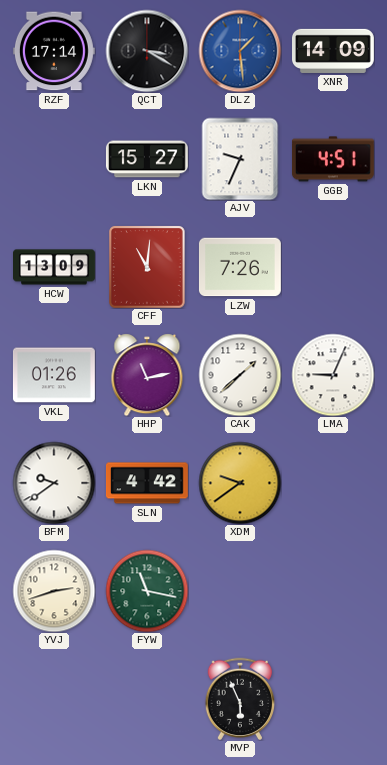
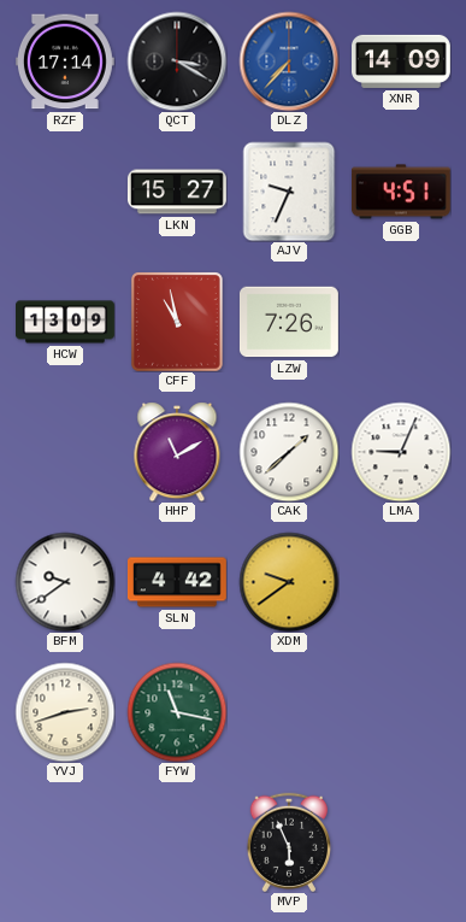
DLZ: 1:29 -> 7:37
CFF: 11:01 -> 10:58
VKL: 01:26 -> none
HHP: 11:13 -> 11:10
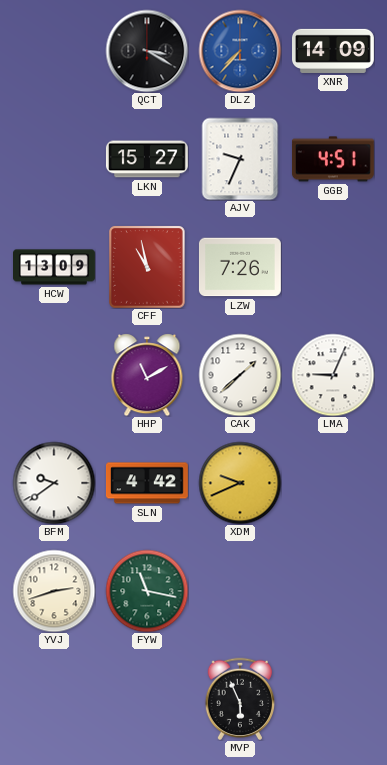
RZF: 17:14 -> none
XDM: 9:39 -> 9:41
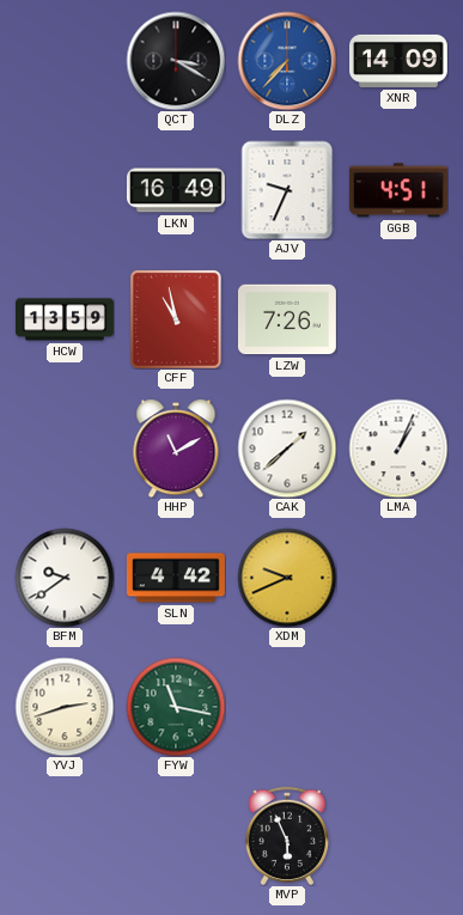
LKN: 15:27 -> 16:49
HCW: 13:09 -> 13:59
LMA: 9:04 -> 1:04
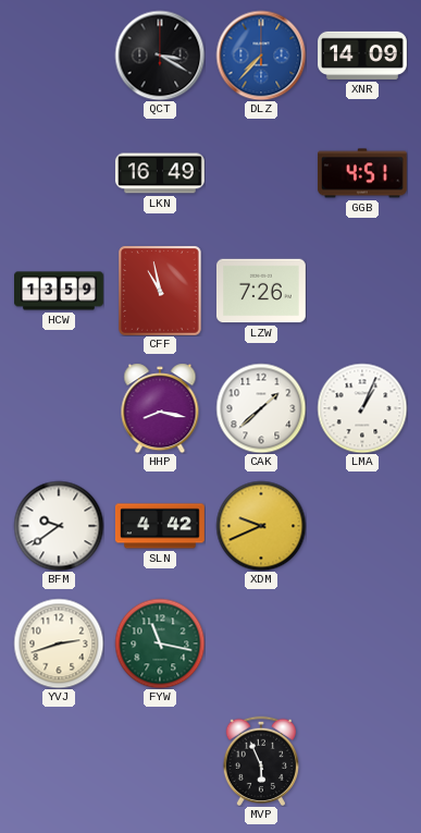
AJV: 9:34 -> none
HHP: 11:10 -> 8:17
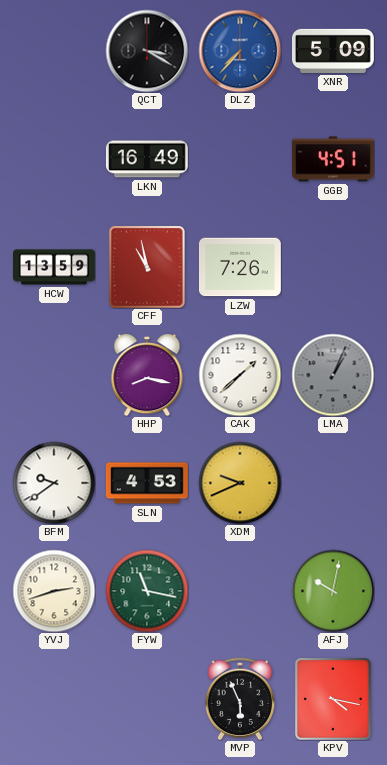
XNR: 14:09 -> 5:09
LMA dial: white -> grey
SLN: 4:42 -> 4:53
AFJ: none -> 10:02
KPV: none -> 4:17
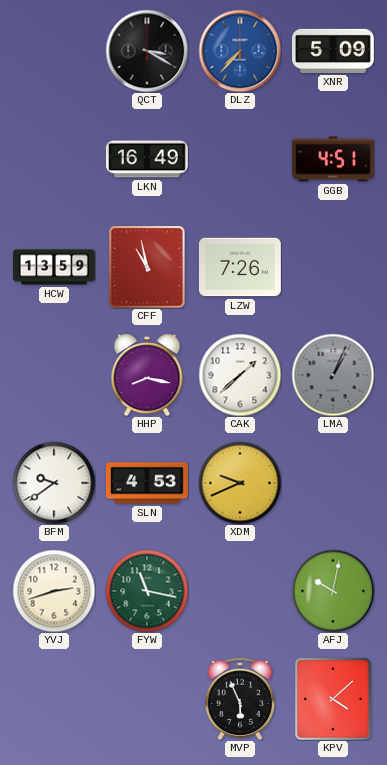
KPV: 4:17 -> 4:08
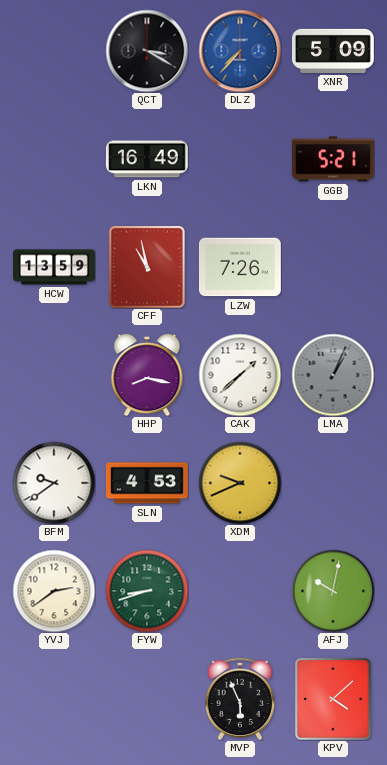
GGB: 4:51 -> 5:21
YVJ: 2:42 -> 2:39
FYW: 11:17 -> 8:42
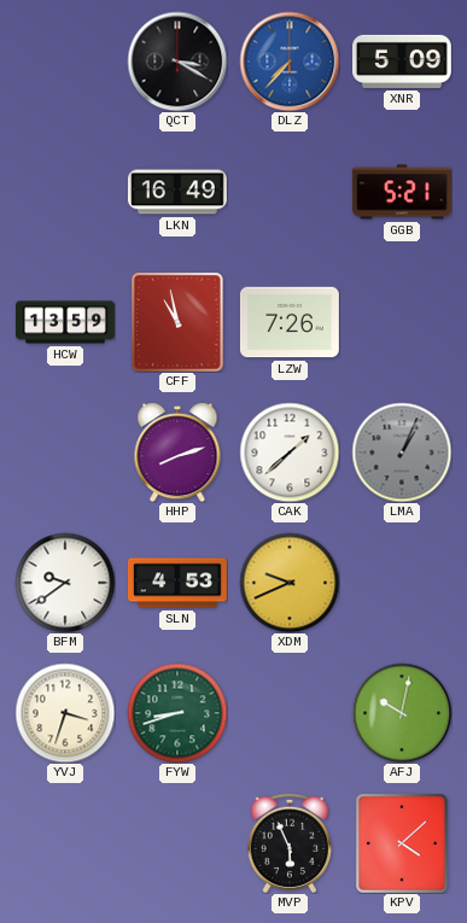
HHP: 8:17 -> 8:12
YVJ: 2:39 -> 3:33
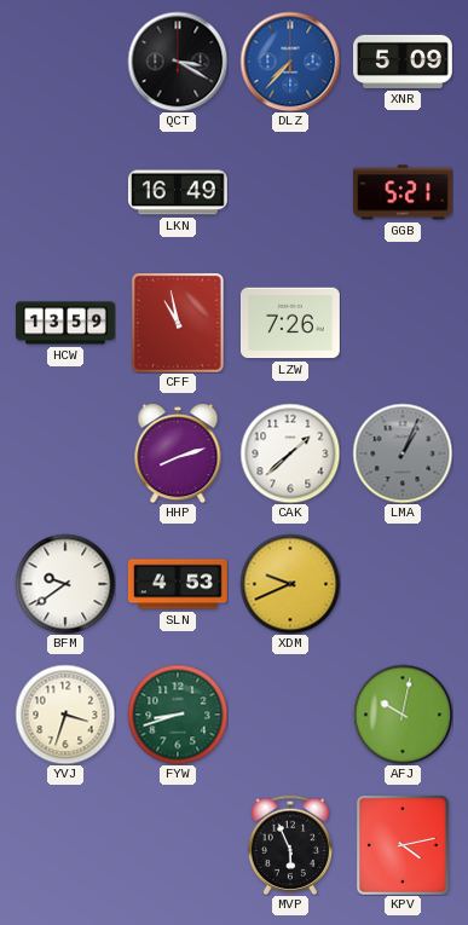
KPV: 4:08 -> 4:13
